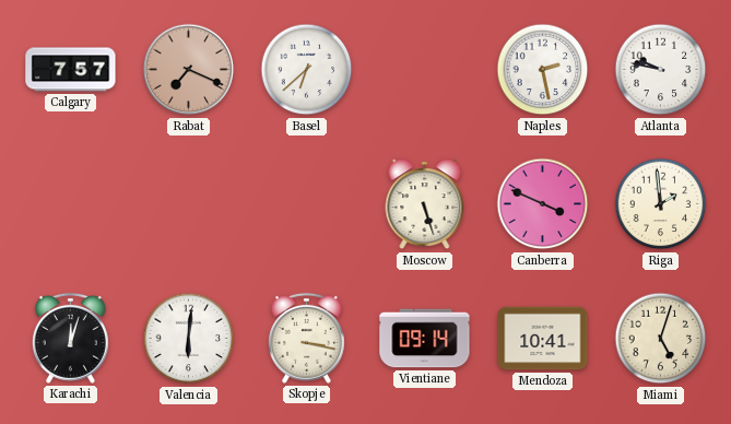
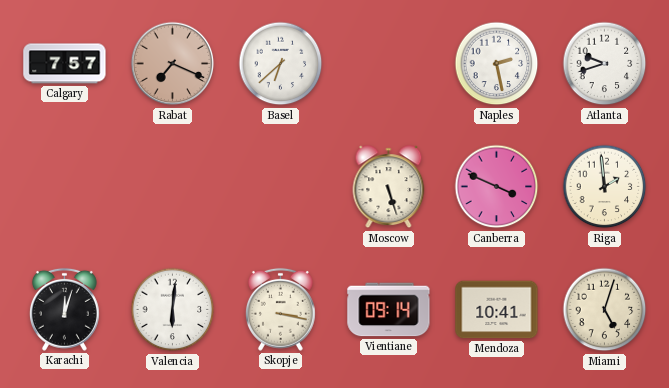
Atlanta: 9:47 -> 9:42
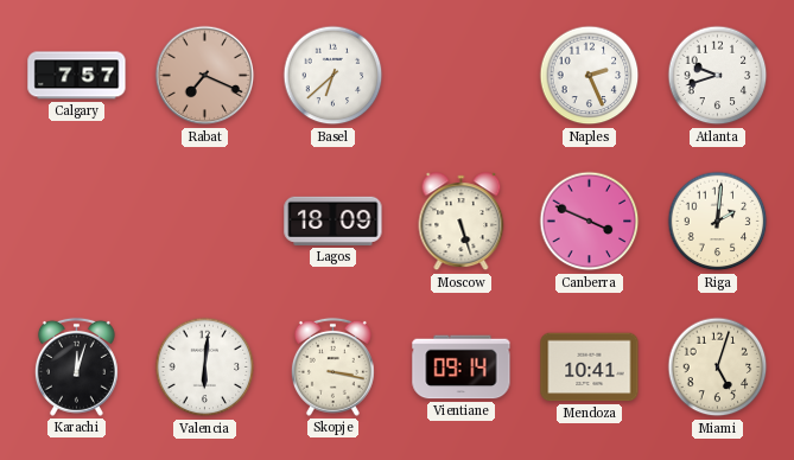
Naples: 2:28 -> 2:26
Lagos: none -> 18:09
Riga: 1:59 -> 2:01
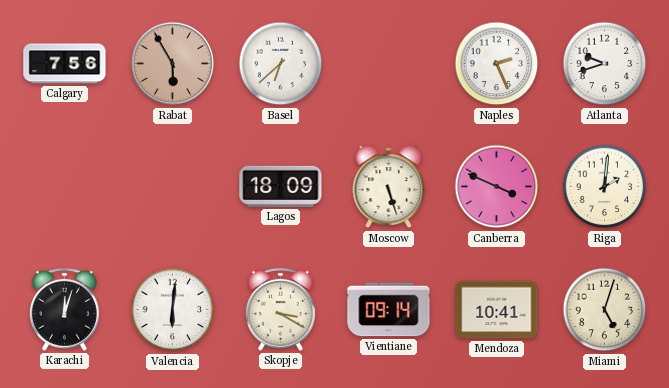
Calgary: 7:57 -> 7:56
Rabat: 7:19 -> 5:55
Skopje: 3:17 -> 3:20
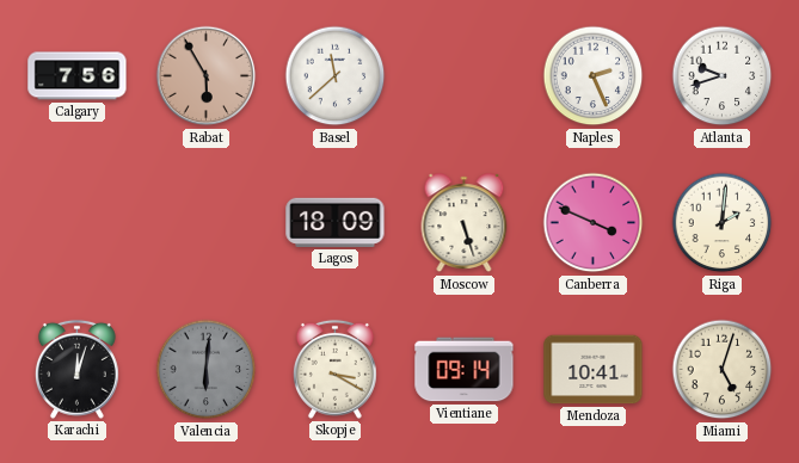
Basel: 6:38 -> 11:38
Valencia dial: white -> grey
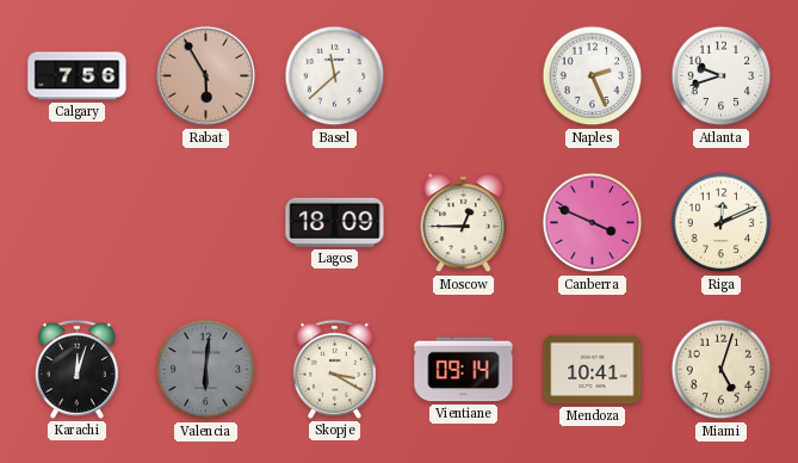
Moscow: 5:27 -> 12:45
Riga: 2:01 -> 12:11
